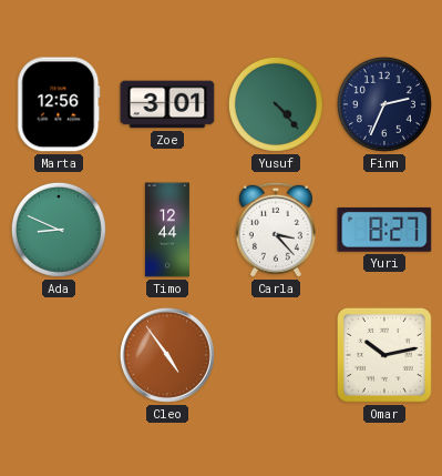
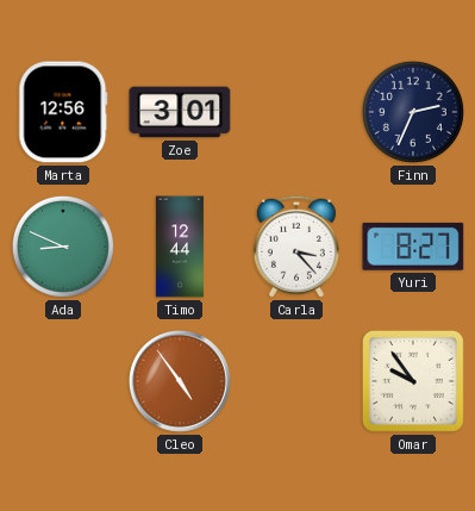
Yusuf: 4:23 -> none
Omar: 10:13 -> 9:54
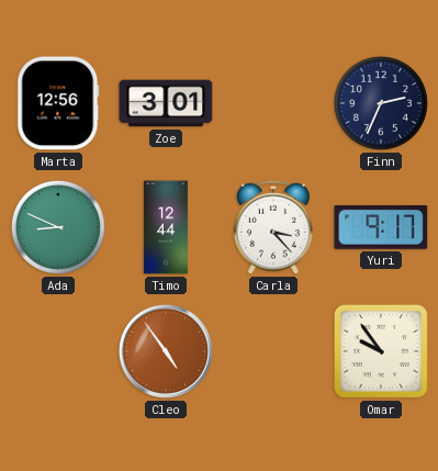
Yuri: 8:27 -> 9:17
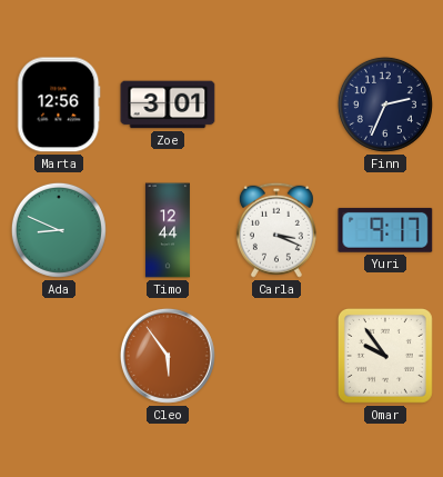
Carla: 3:23 -> 3:19
Cleo: 4:54 -> 5:54
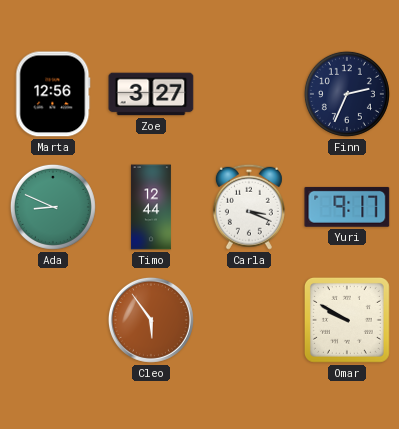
Zoe: 3:01 -> 3:27
Omar: 9:54 -> 9:50
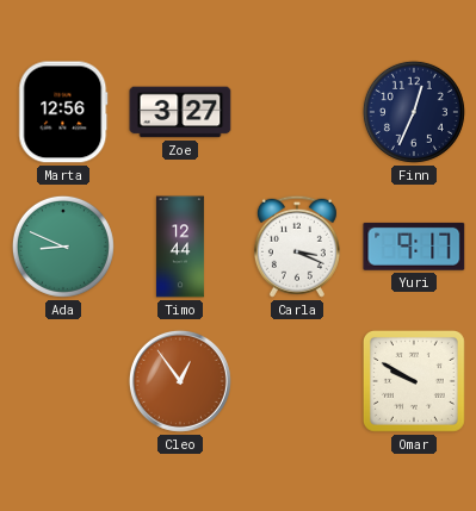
Finn: 2:34 -> 12:34
Cleo: 5:54 -> 12:54
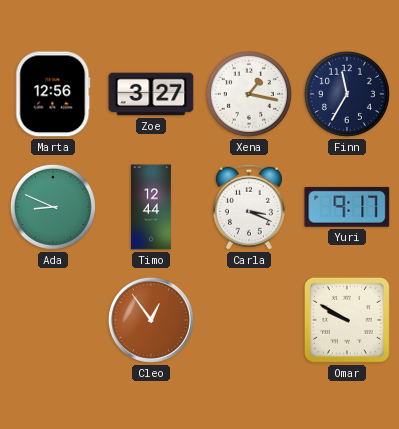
Xena: none -> 1:17
Finn: 12:34 -> 11:35
